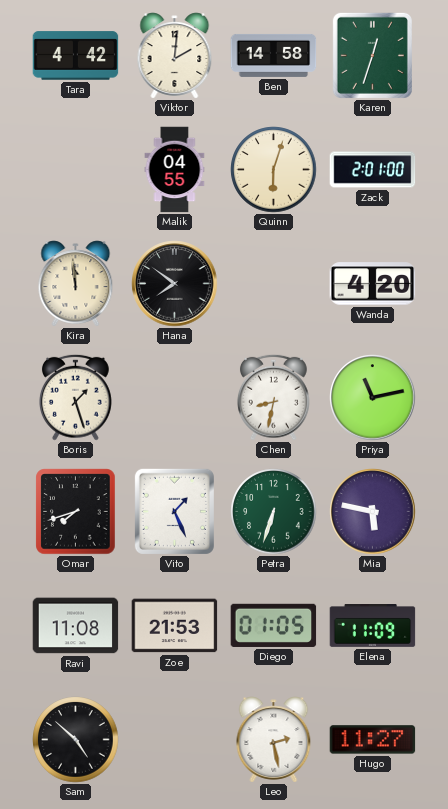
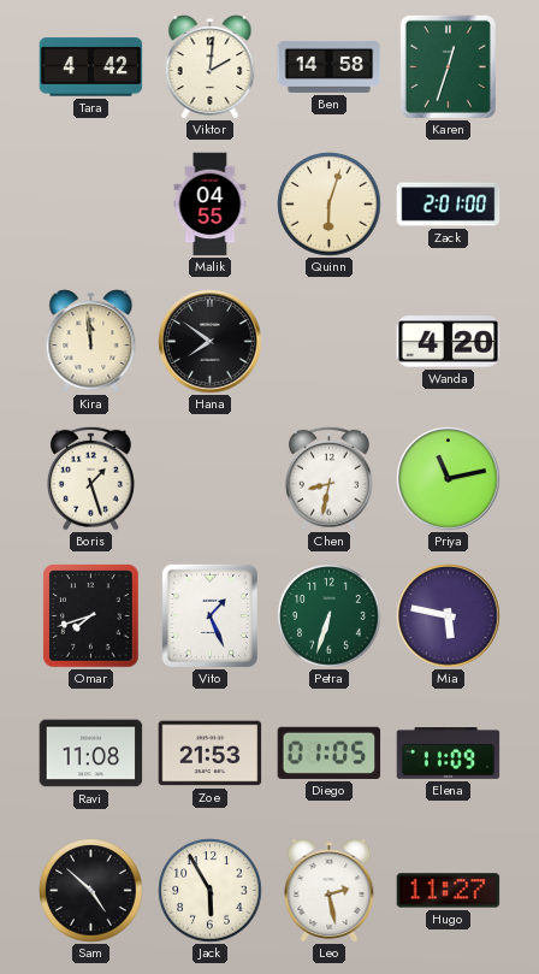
Jack: none -> 5:55
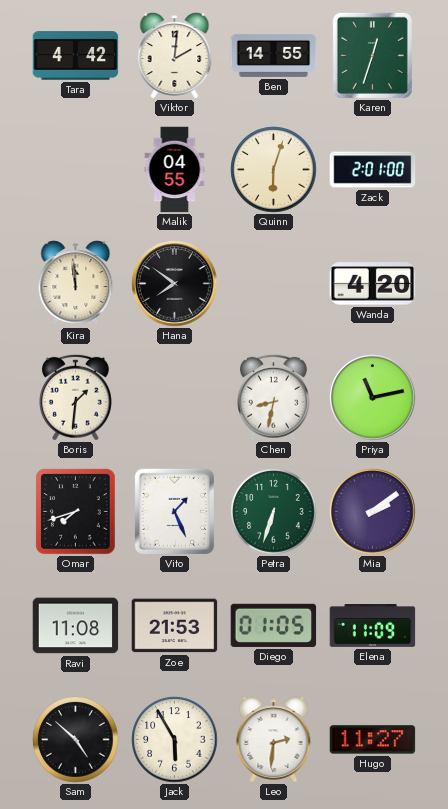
Ben: 14:58 -> 14:55
Boris: 1:27 -> 1:31
Mia: 5:47 -> 2:09
Leo: 2:28 -> 2:31
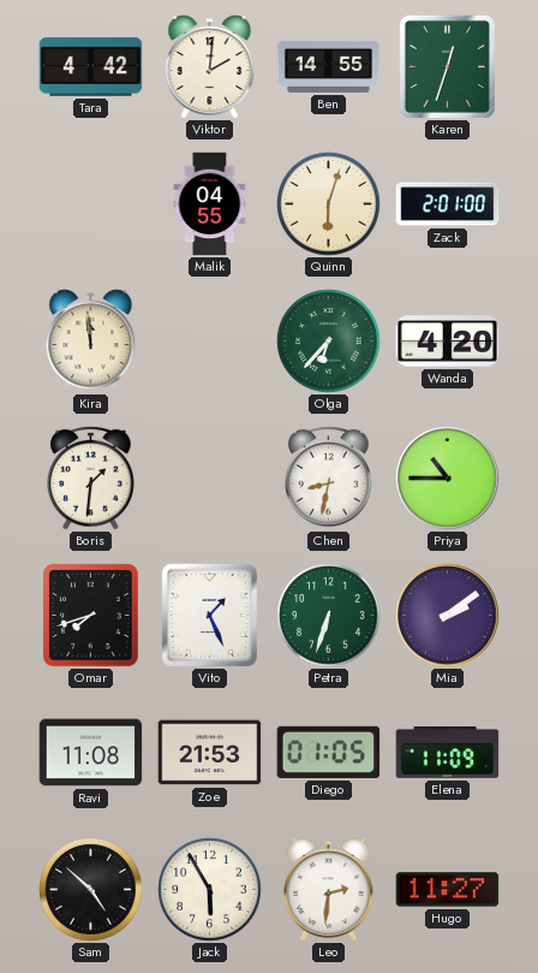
Hana: 7:51 -> none
Olga: none -> 6:37
Priya: 11:13 -> 10:45
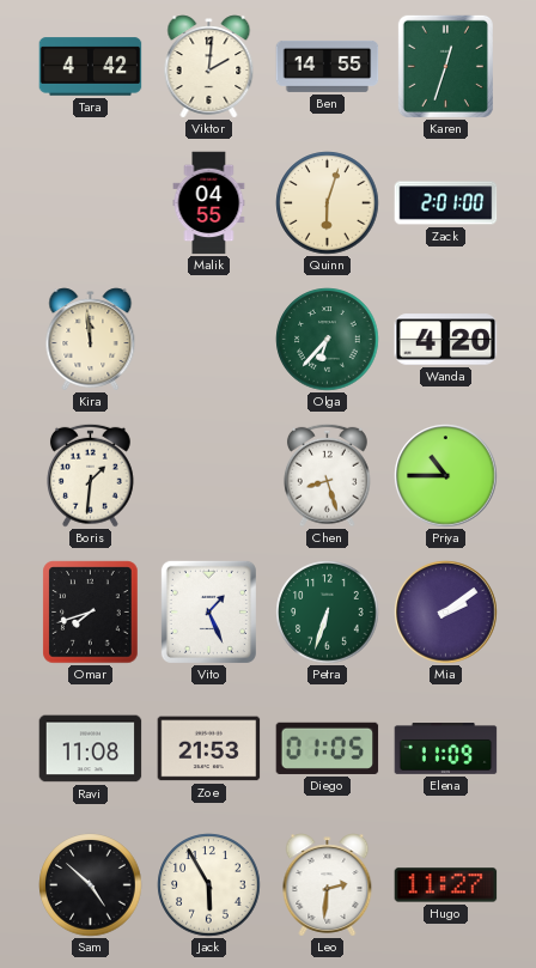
Chen: 8:32 -> 8:27
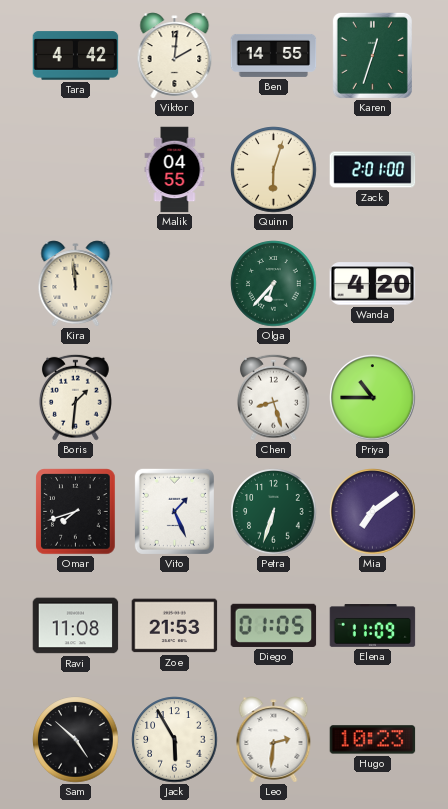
Mia: 2:09 -> 7:09
Hugo: 11:27 -> 10:23
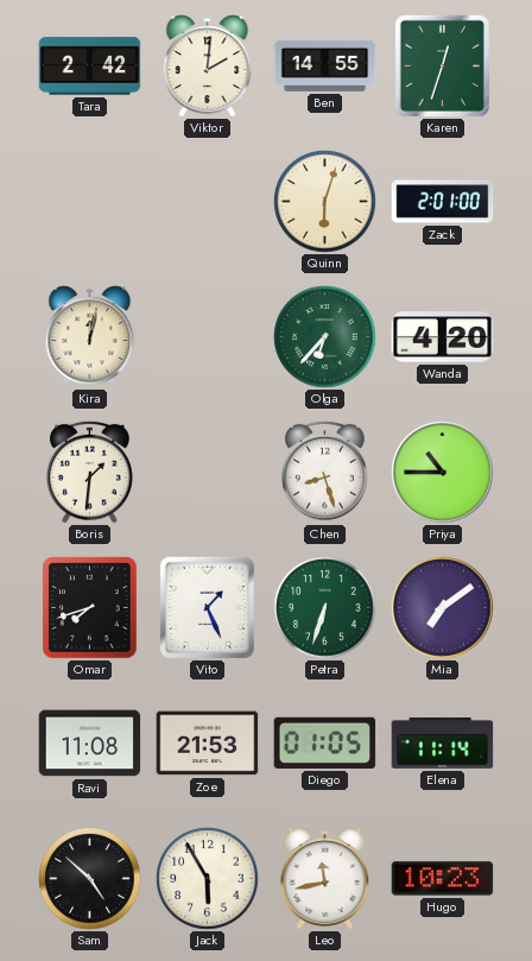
Tara: 4:42 -> 2:42
Malik: 04:55 -> none
Kira: 11:59 -> 12:02
Elena: 11:09 -> 11:14
Leo: 2:31 -> 11:43
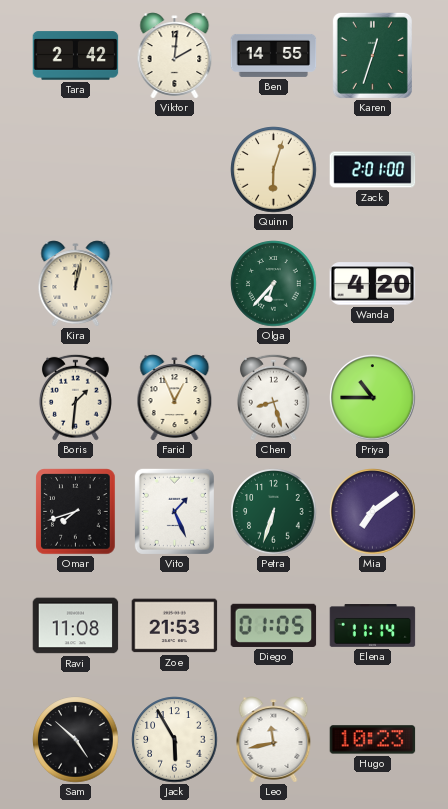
Farid: none -> 12:56
